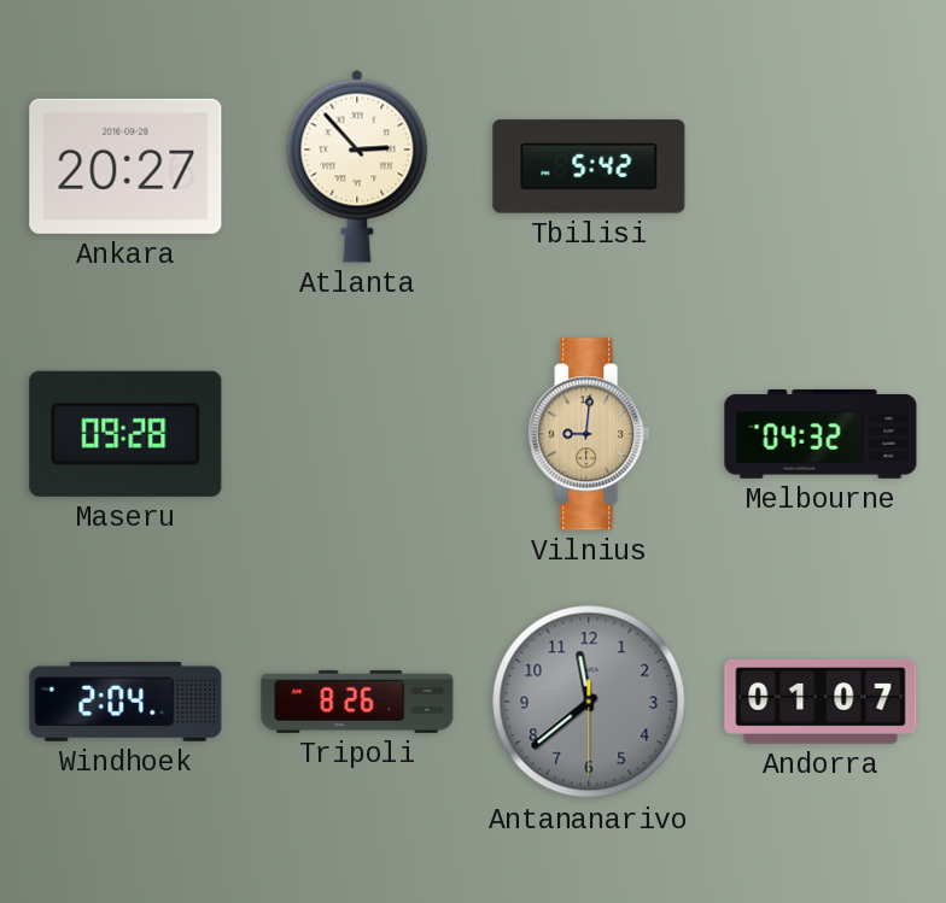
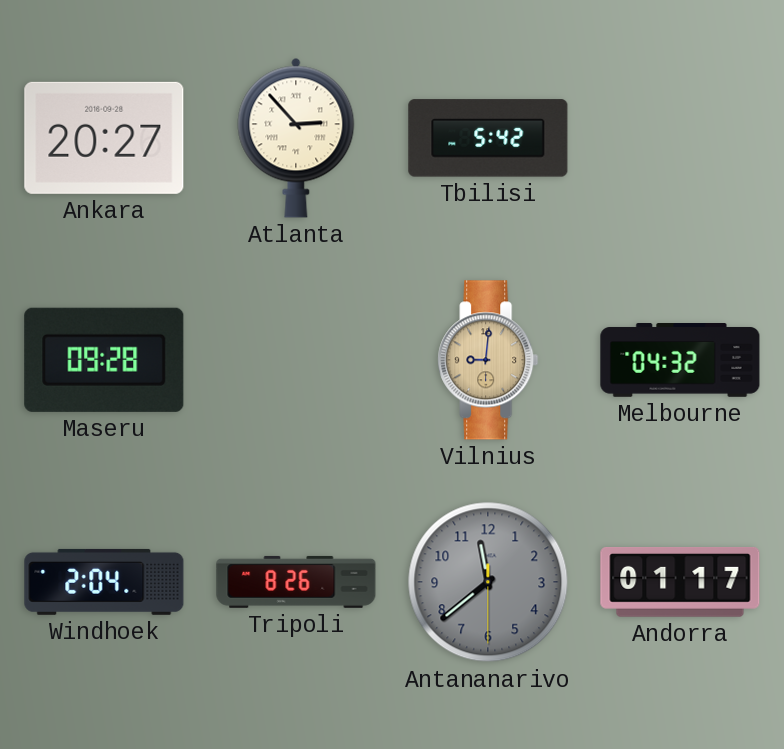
Andorra: 01:07 -> 01:17
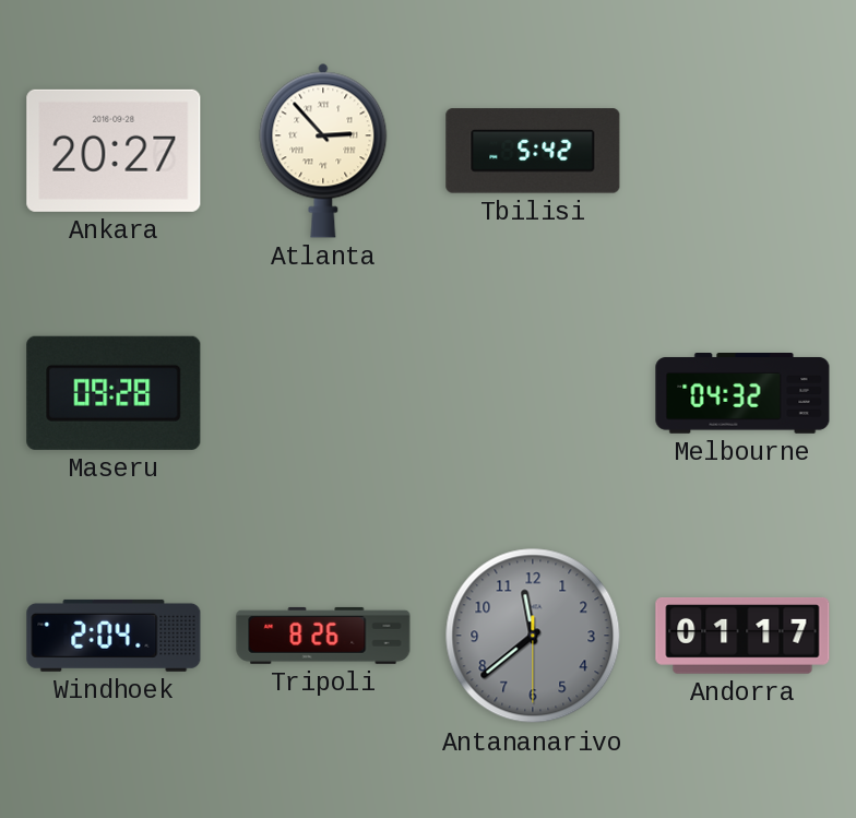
Vilnius: 9:01 -> none
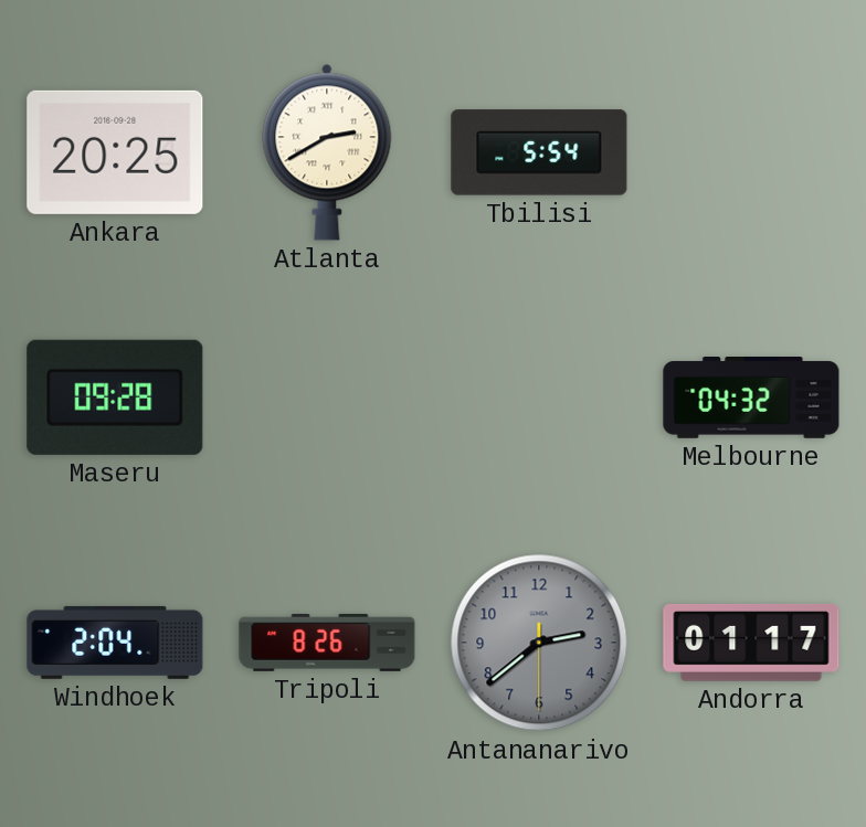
Ankara: 20:27 -> 20:25
Atlanta: 2:53 -> 2:40
Tbilisi: 5:42 -> 5:54
Antananarivo: 11:38 -> 2:38
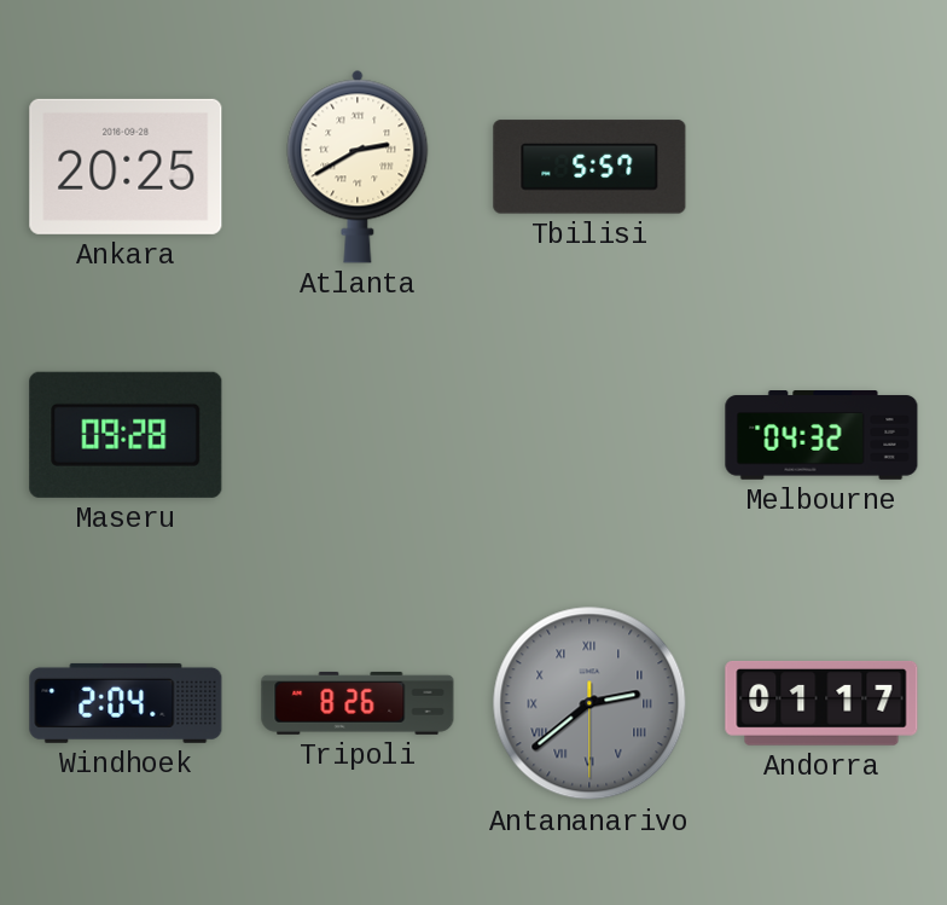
Tbilisi: 5:54 -> 5:57
Antananarivo numerals: Arabic -> Roman
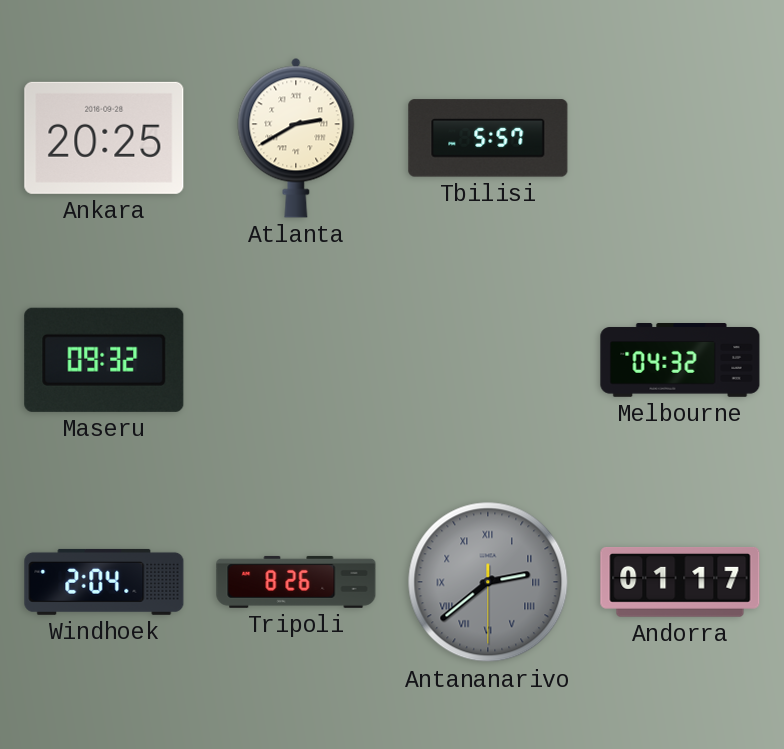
Maseru: 09:28 -> 09:32
